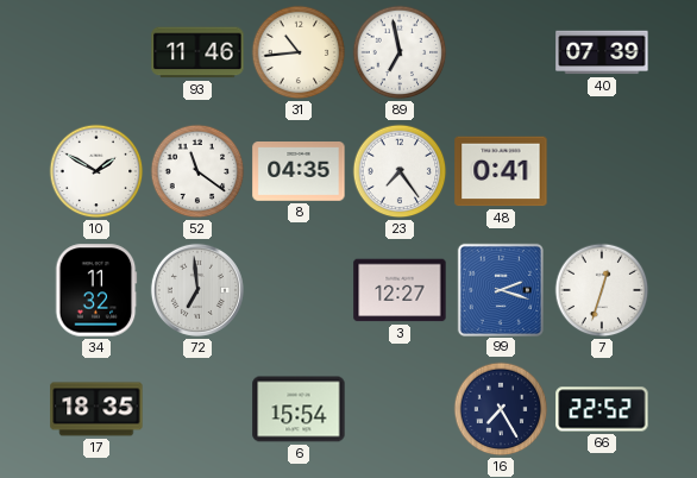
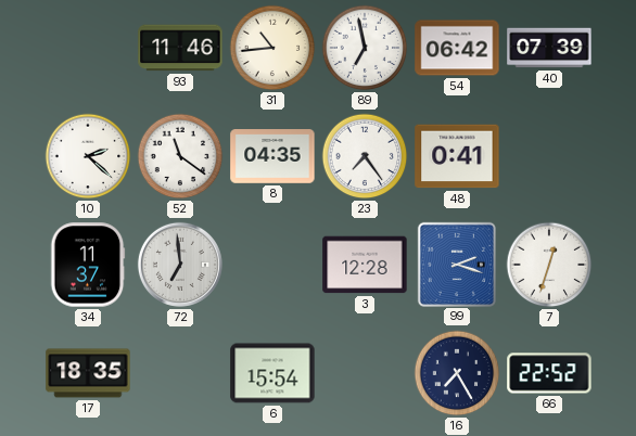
54: none -> 06:42
10: 1:50 -> 2:22
34: 11:32 -> 11:37
3: 12:27 -> 12:28
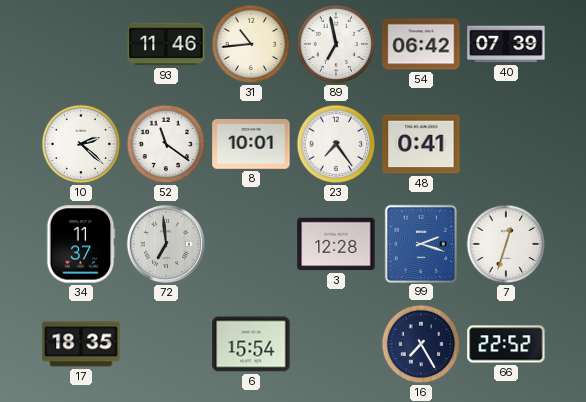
8: 04:35 -> 10:01
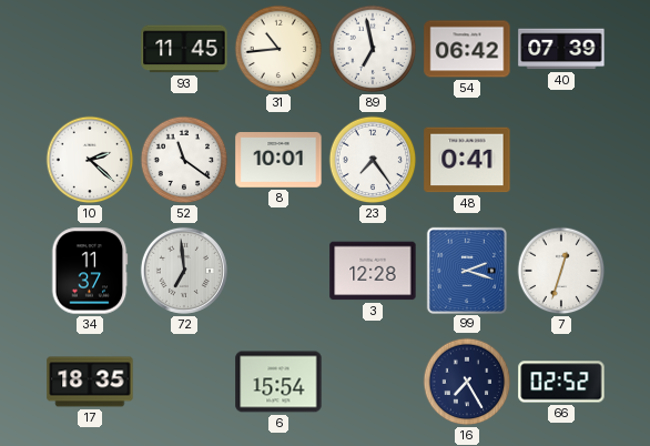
93: 11:46 -> 11:45
66: 22:52 -> 02:52
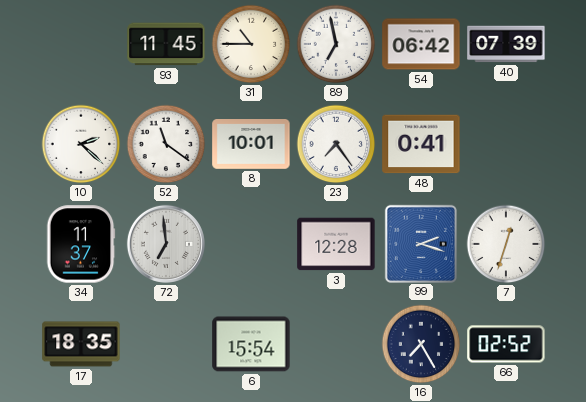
31: 10:44 -> 10:45
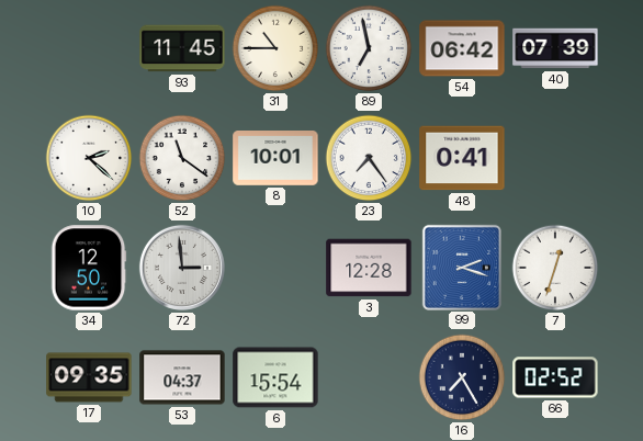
34: 11:37 -> 12:50
72: 6:59 -> 2:59
17: 18:35 -> 09:35
53: none -> 04:37
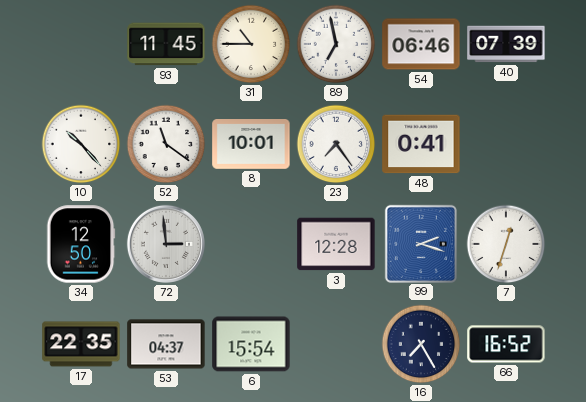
54: 06:42 -> 06:46
10: 2:22 -> 10:23
17: 09:35 -> 22:35
66: 02:52 -> 16:52
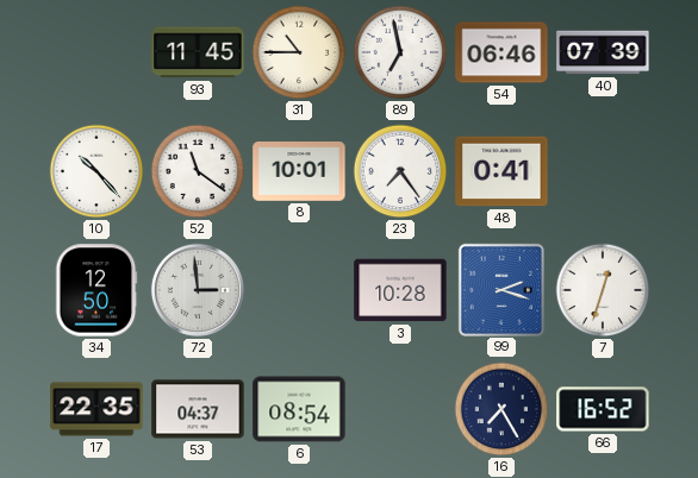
3: 12:28 -> 10:28
6: 15:54 -> 08:54
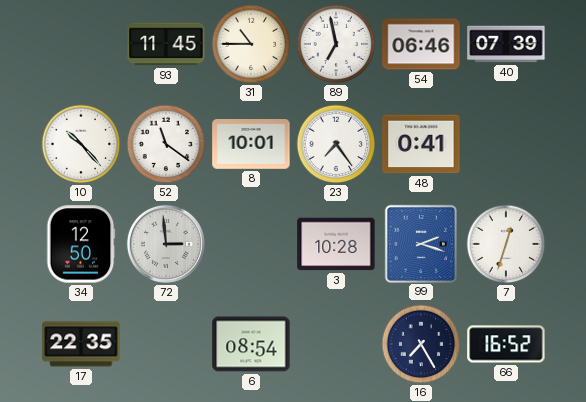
53: 04:37 -> none
